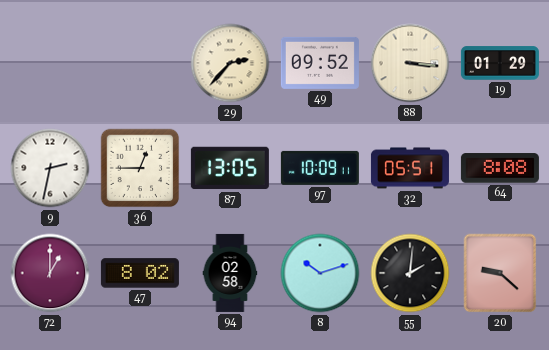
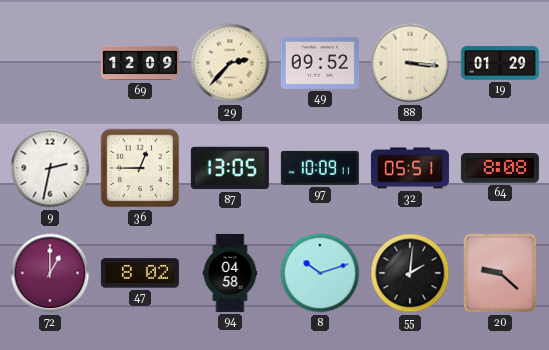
69: none -> 12:09
94: 02:58 -> 04:58
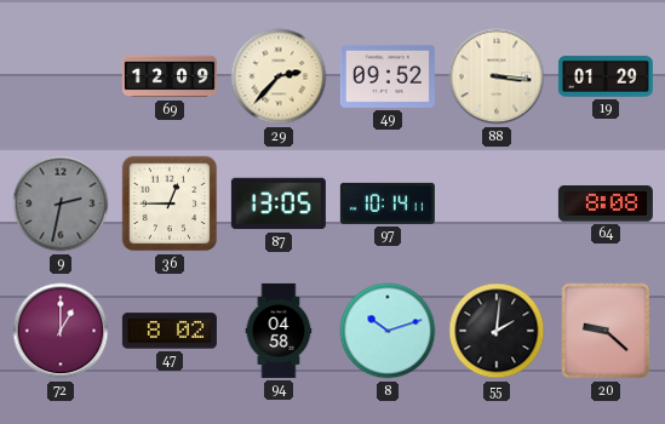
9 dial: white -> grey
97: 10:09 -> 10:14
32: 05:51 -> none
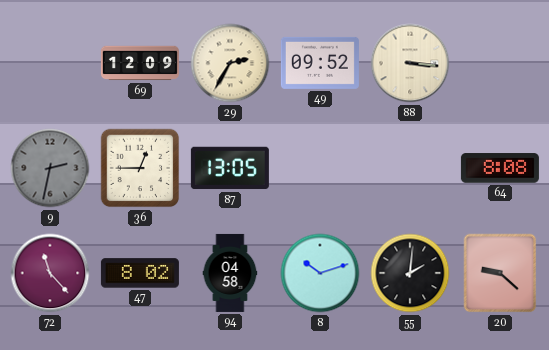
29: 2:37 -> 2:35
19: 01:29 -> none
97: 10:14 -> none
72: 1:00 -> 11:23
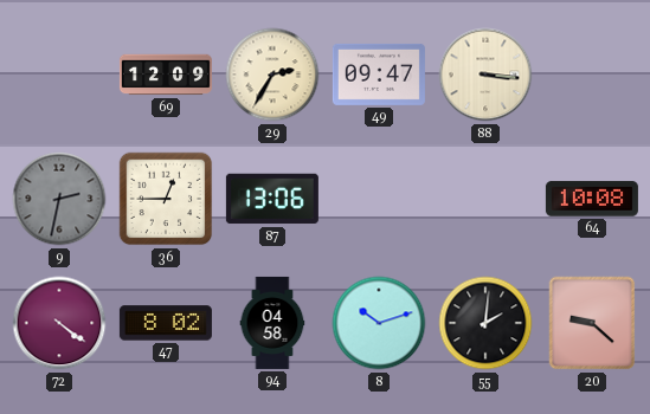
49: 09:52 -> 09:47
87: 13:05 -> 13:06
64: 8:08 -> 10:08
72: 11:23 -> 4:21
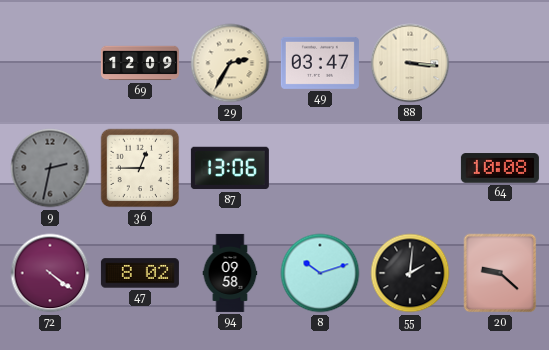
49: 09:47 -> 03:47
94: 04:58 -> 09:58
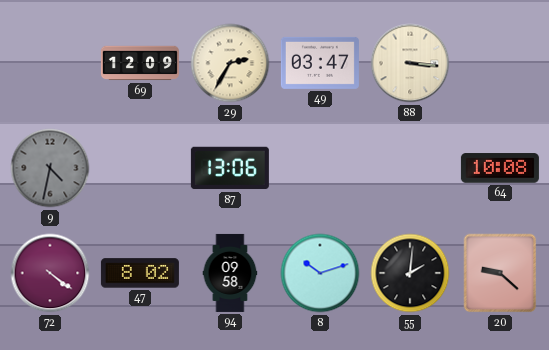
9: 2:32 -> 4:32
36: 12:45 -> none
